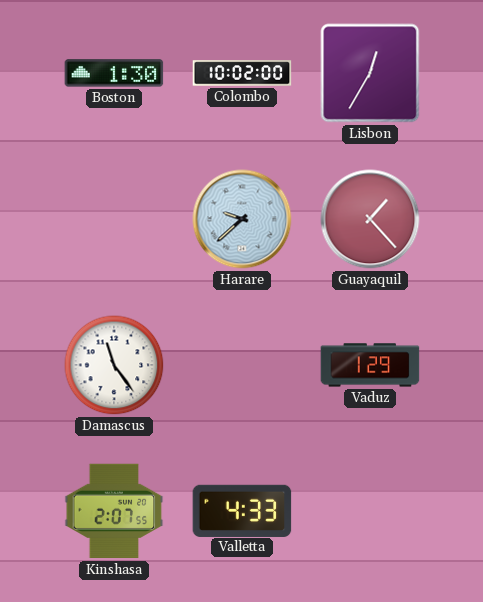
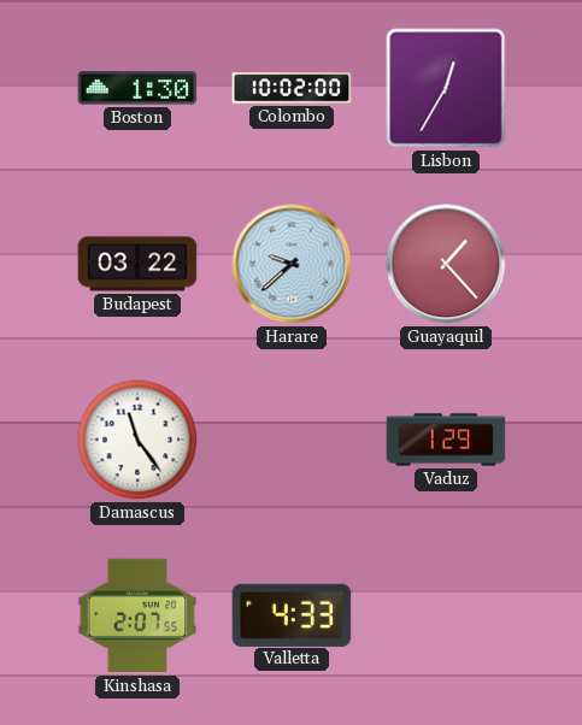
Budapest: none -> 03:22
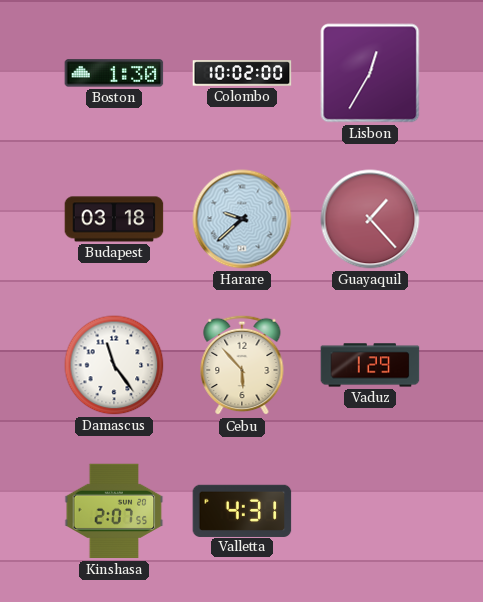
Budapest: 03:22 -> 03:18
Cebu: none -> 5:53
Valletta: 4:33 -> 4:31
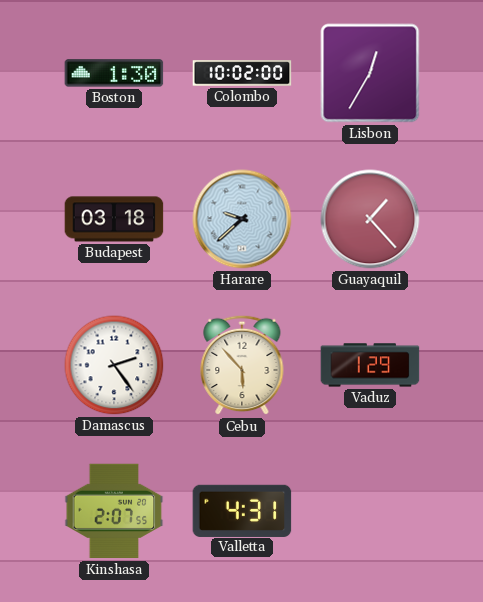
Damascus: 11:24 -> 2:24
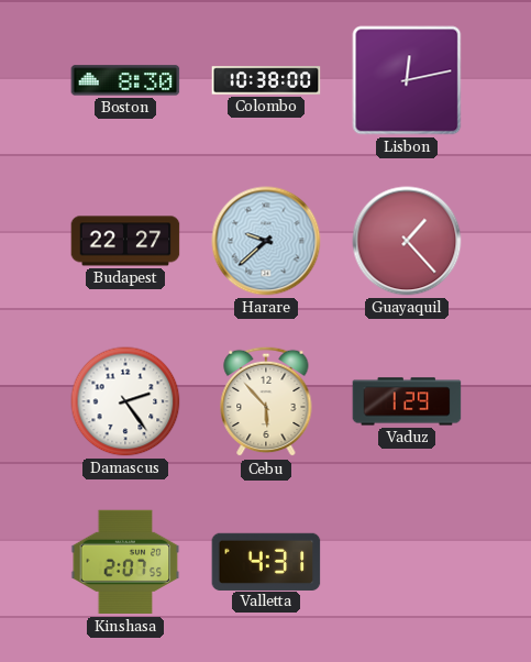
Boston: 1:30 -> 8:30
Colombo: 10:02 -> 10:38
Lisbon: 12:35 -> 12:13
Budapest: 03:18 -> 22:27
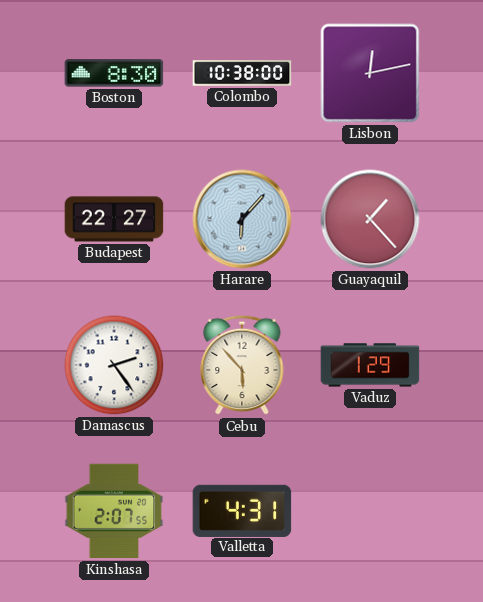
Harare: 9:38 -> 6:07
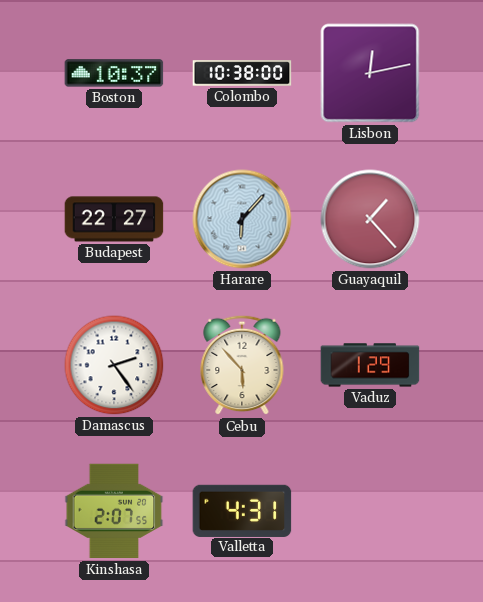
Boston: 8:30 -> 10:37
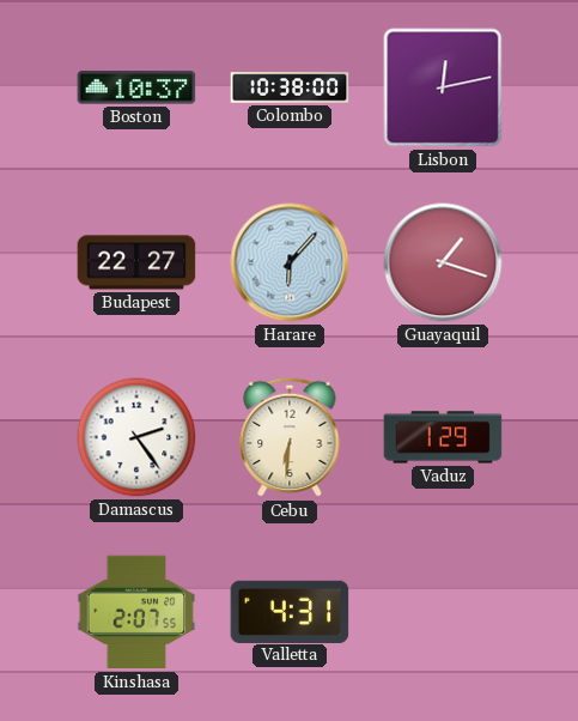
Guayaquil: 1:23 -> 1:18
Cebu: 5:53 -> 6:31
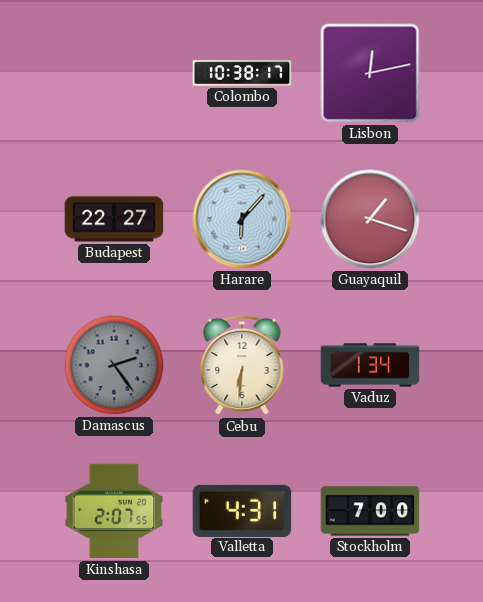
Boston: 10:37 -> none
Colombo: 10:38:00 -> 10:38:17
Damascus dial: white -> grey
Vaduz: 1:29 -> 1:34
Stockholm: none -> 7:00
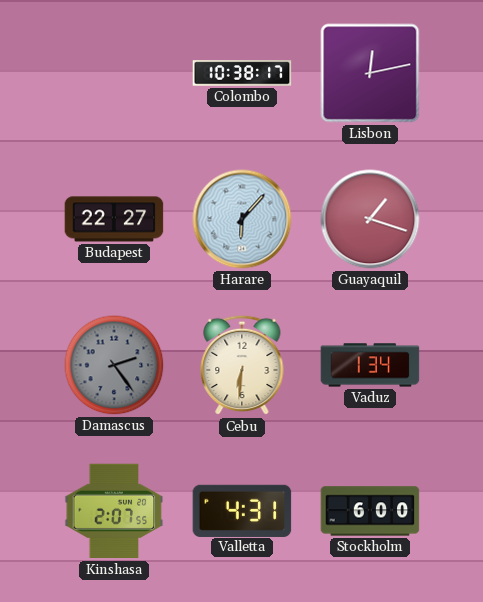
Stockholm: 7:00 -> 6:00
